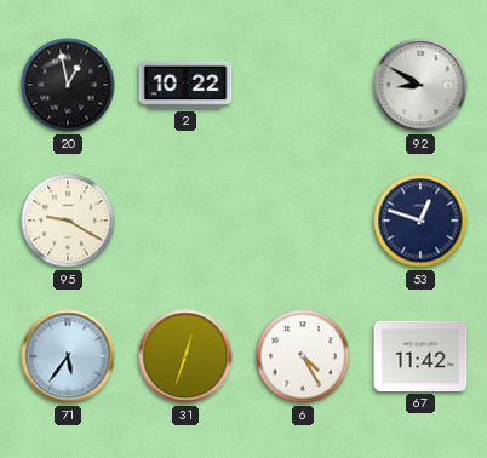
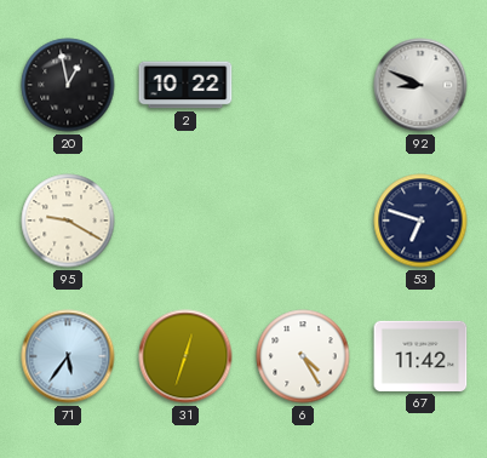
92: 8:50 -> 8:49
53: 12:48 -> 6:48
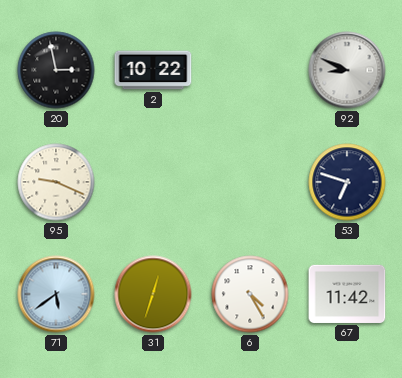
20: 12:58 -> 2:58
95: 9:20 -> 9:19
71: 5:36 -> 5:39
